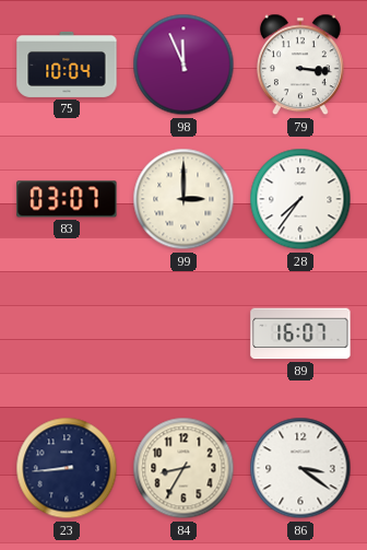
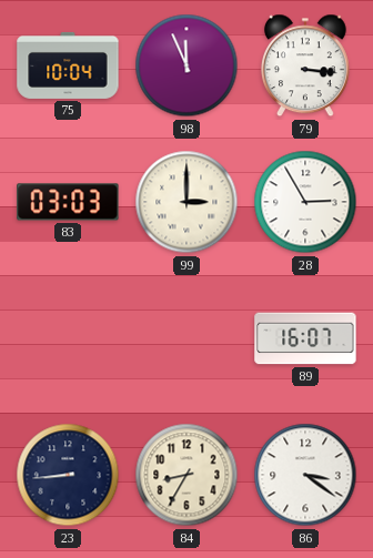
83: 03:07 -> 03:03
28: 7:36 -> 2:55
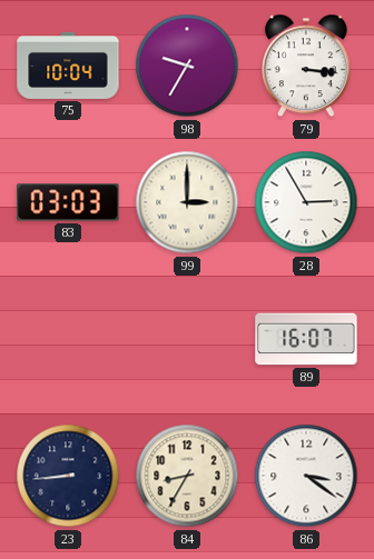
98: 11:56 -> 9:35
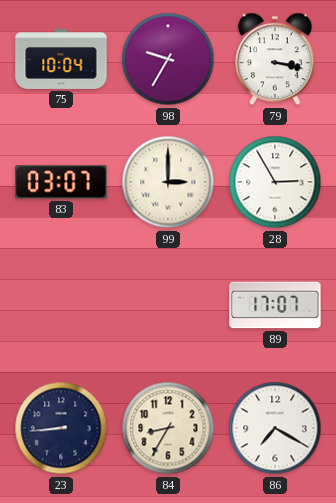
79: 3:16 -> 3:17
83: 03:03 -> 03:07
89: 16:07 -> 17:07
86: 3:21 -> 7:20
